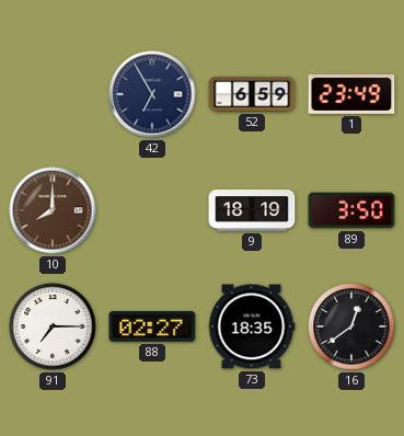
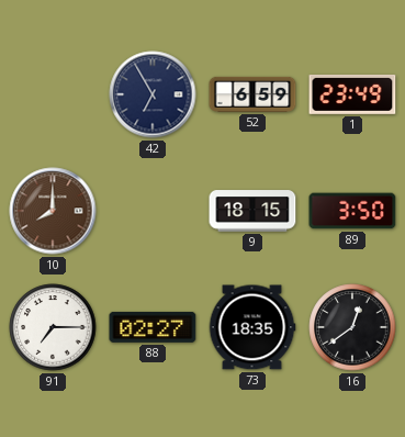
9: 18:19 -> 18:15
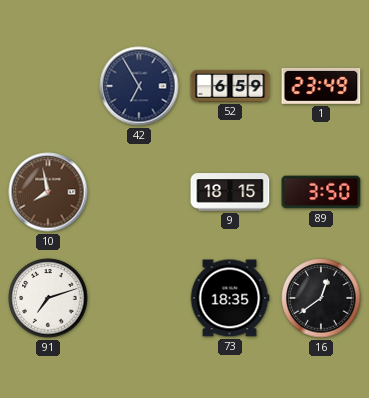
10: 8:00 -> 7:58
91: 7:15 -> 7:12
88: 02:27 -> none
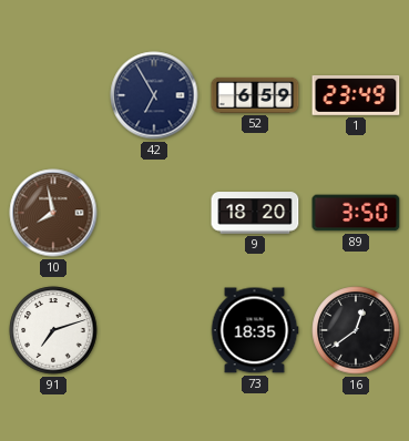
9: 18:15 -> 18:20
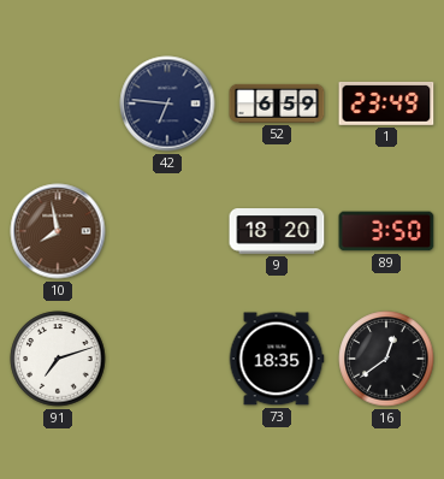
42: 6:55 -> 6:46
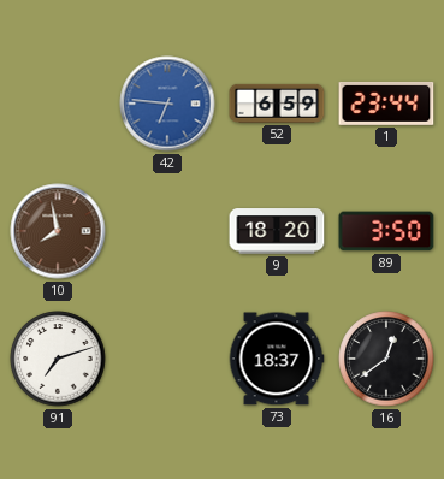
42 dial: navy -> blue
1: 23:49 -> 23:44
73: 18:35 -> 18:37
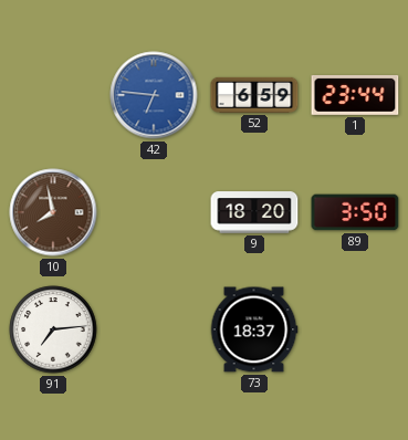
91: 7:12 -> 7:14
16: 12:39 -> none
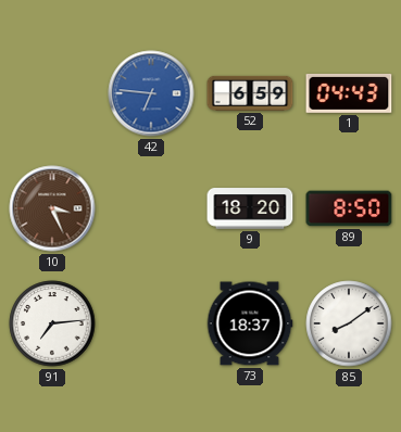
1: 23:44 -> 04:43
10: 7:58 -> 3:26
89: 3:50 -> 8:50
85: none -> 8:09
